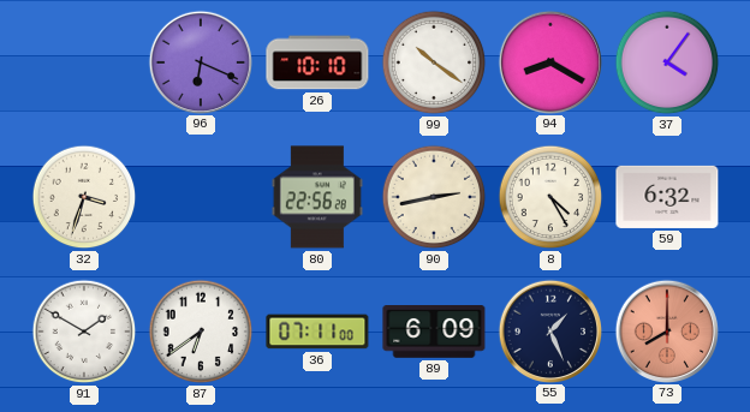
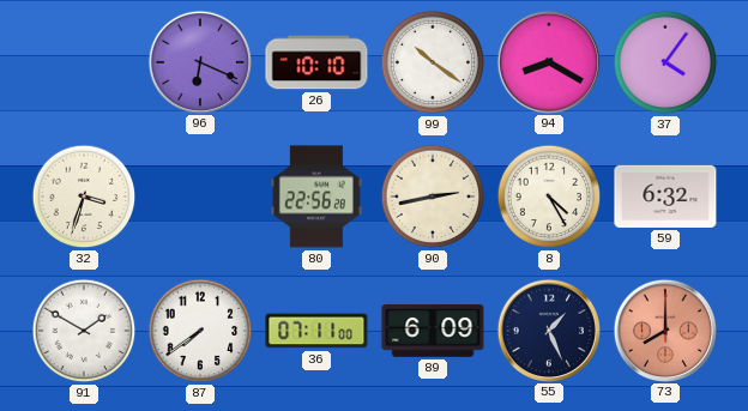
87: 6:39 -> 7:39
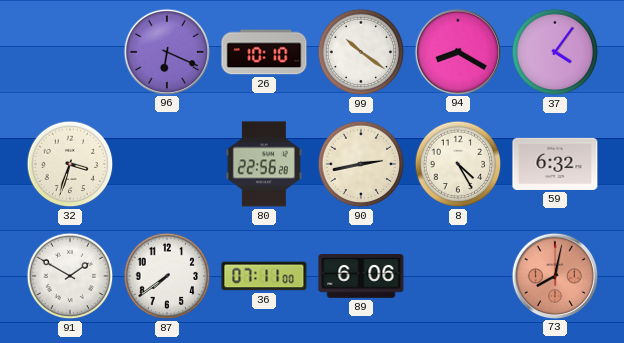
89: 6:09 -> 6:06
55: 1:26 -> none
73: 8:00 -> 8:02
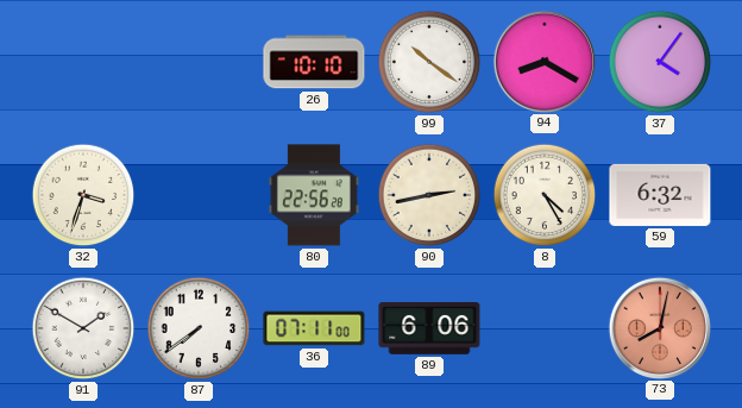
96: 6:19 -> none
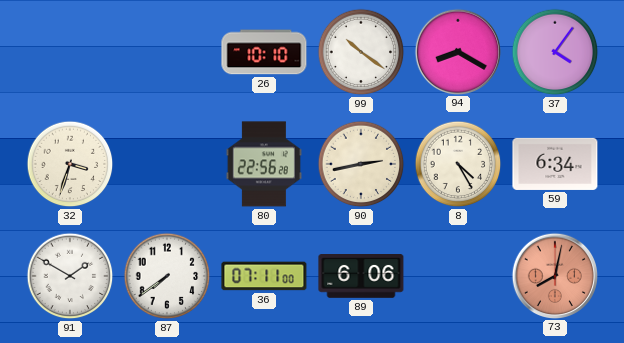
59: 6:32 -> 6:34
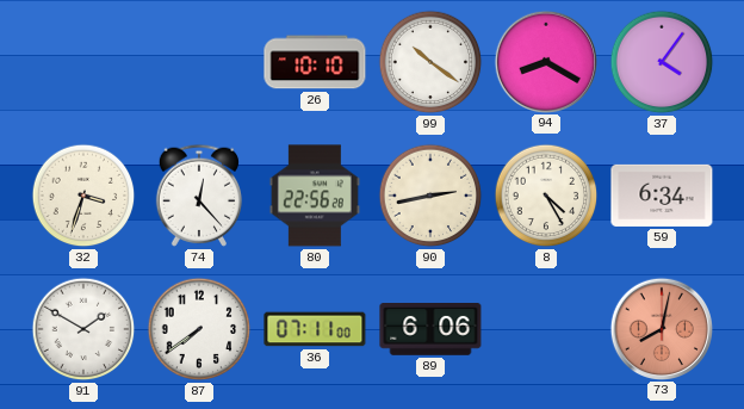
74: none -> 12:23
